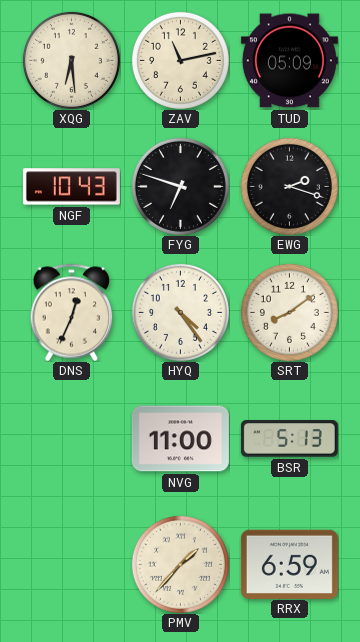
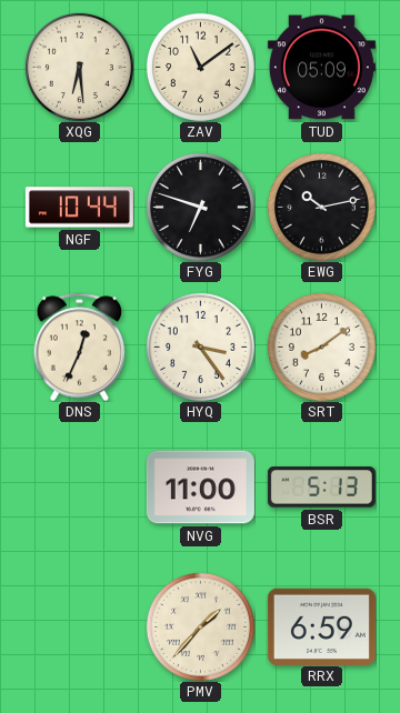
ZAV: 11:13 -> 11:09
NGF: 10:43 -> 10:44
EWG: 2:18 -> 10:13
HYQ: 4:24 -> 3:24
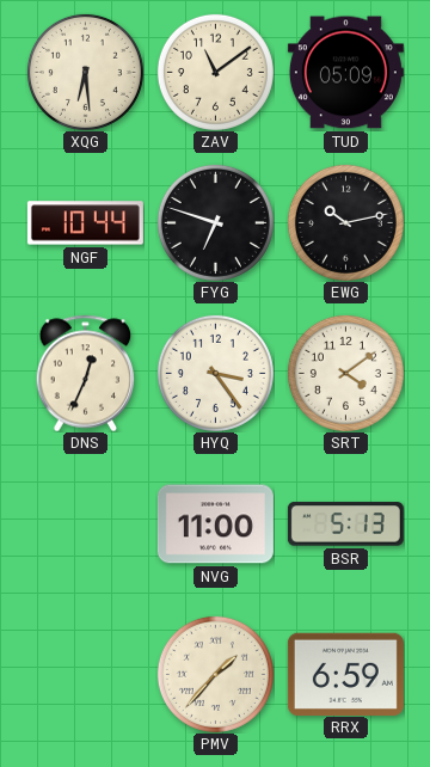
SRT: 8:09 -> 4:09
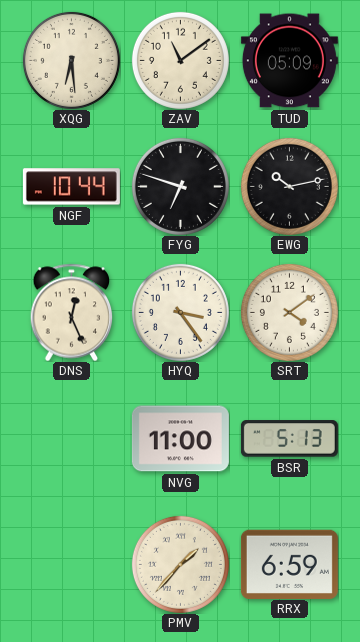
DNS: 12:34 -> 12:26
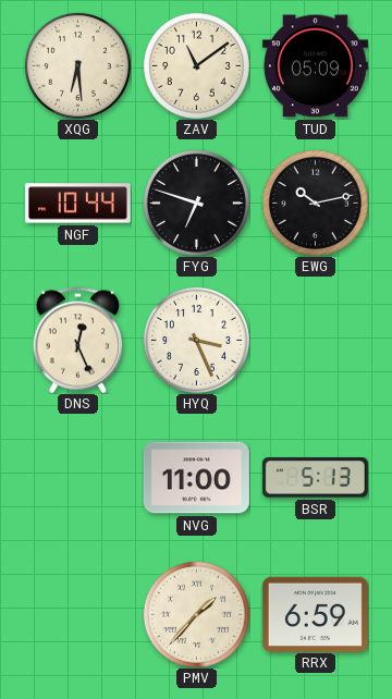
HYQ: 3:24 -> 3:26
SRT: 4:09 -> none
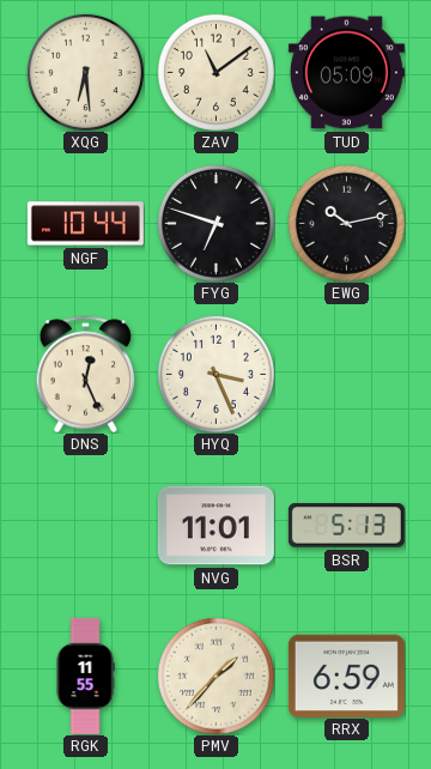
NVG: 11:00 -> 11:01
RGK: none -> 11:55
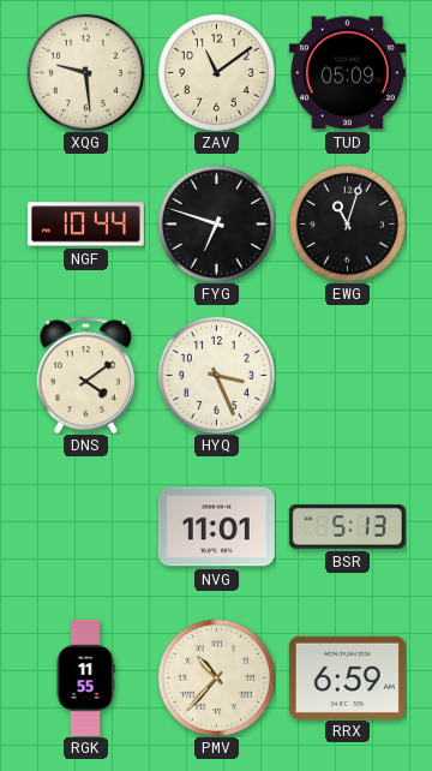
XQG: 6:29 -> 9:29
EWG: 10:13 -> 11:03
DNS: 12:26 -> 4:09
PMV: 1:37 -> 10:37
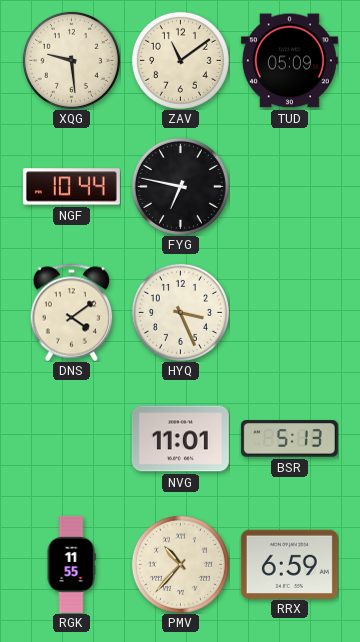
FYG: 6:48 -> 6:47
EWG: 11:03 -> none
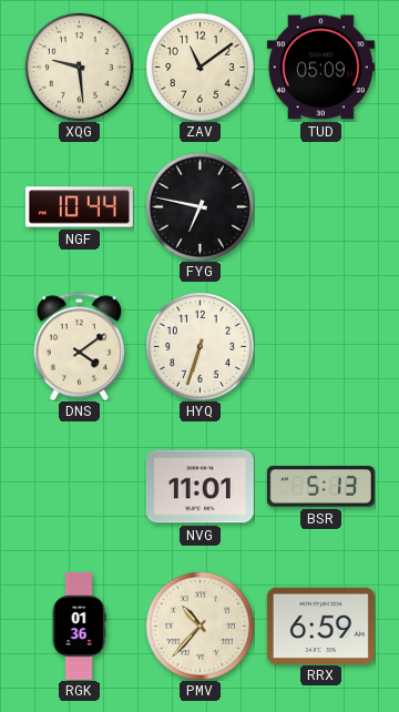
HYQ: 3:26 -> 6:33
RGK: 11:55 -> 01:36
